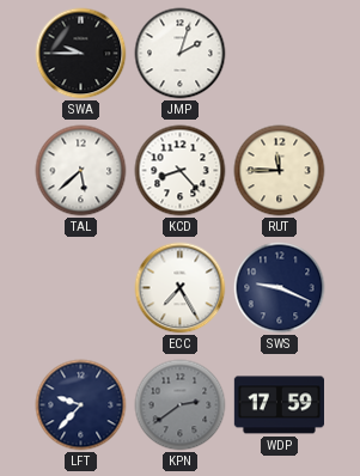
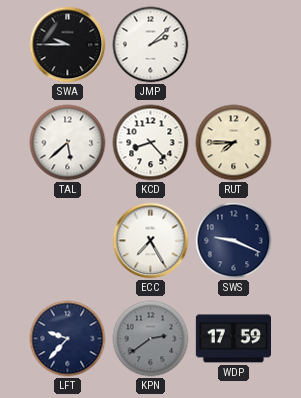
JMP: 2:03 -> 2:08
RUT: 11:45 -> 7:45
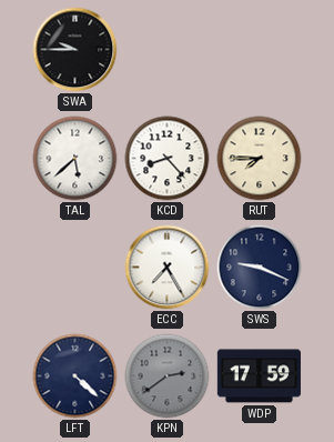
JMP: 2:08 -> none
LFT: 9:37 -> 4:22
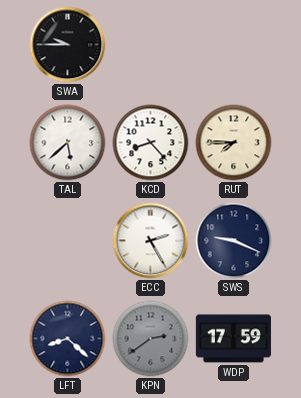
ECC: 7:25 -> 2:25
LFT: 4:22 -> 8:22
